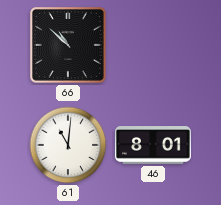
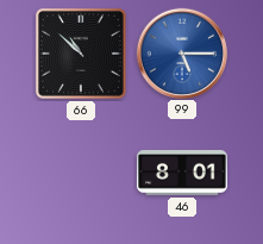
99: none -> 5:15
61: 11:01 -> none
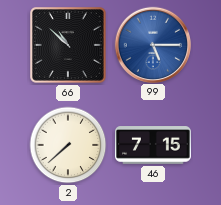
2: none -> 7:38
46: 8:01 -> 7:15
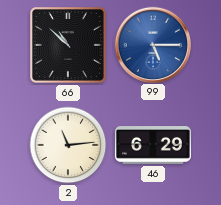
2: 7:38 -> 11:14
46: 7:15 -> 6:29
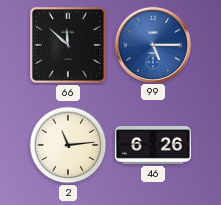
66: 10:52 -> 11:52
46: 6:29 -> 6:26
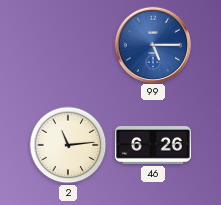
66: 11:52 -> none
